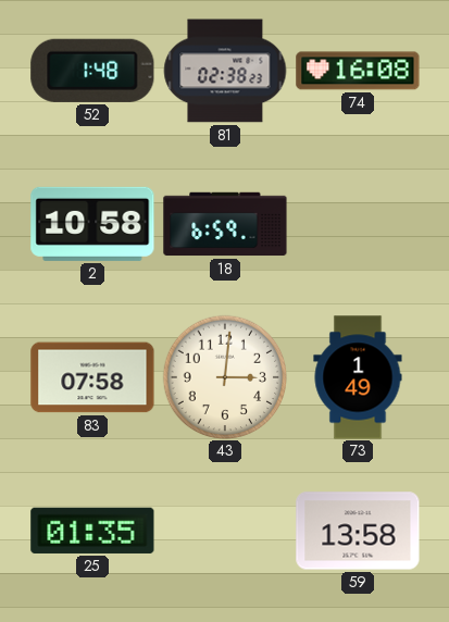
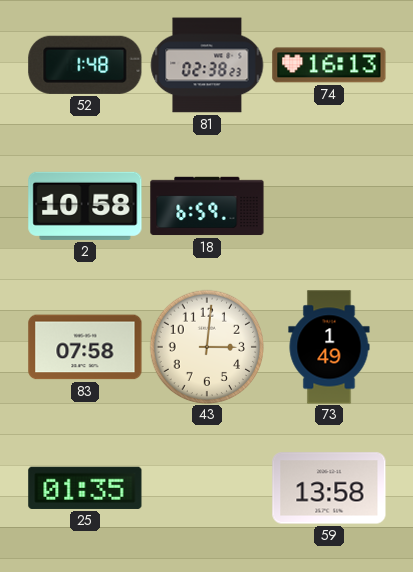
74: 16:08 -> 16:13
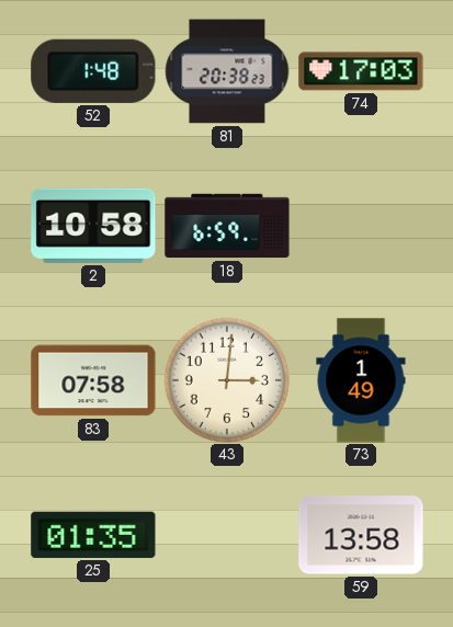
81: 02:38 -> 20:38
74: 16:13 -> 17:03
